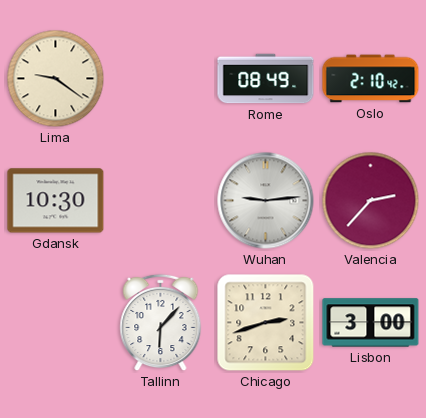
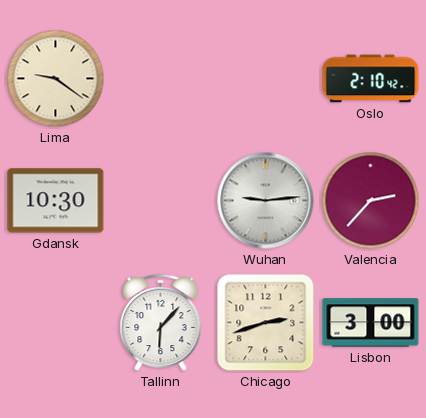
Rome: 08:49 -> none
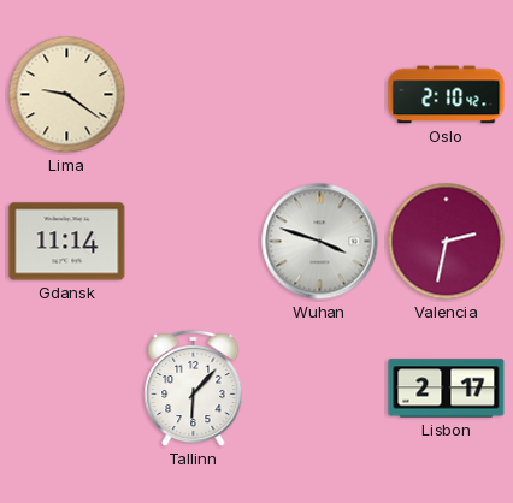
Gdansk: 10:30 -> 11:14
Wuhan: 9:14 -> 3:48
Valencia: 2:37 -> 2:32
Chicago: 2:42 -> none
Lisbon: 3:00 -> 2:17
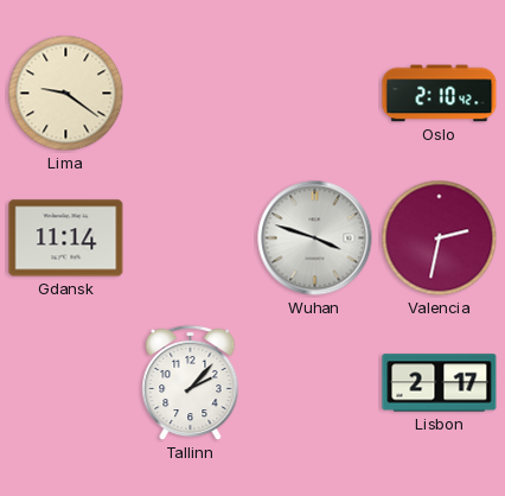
Tallinn: 6:07 -> 2:07
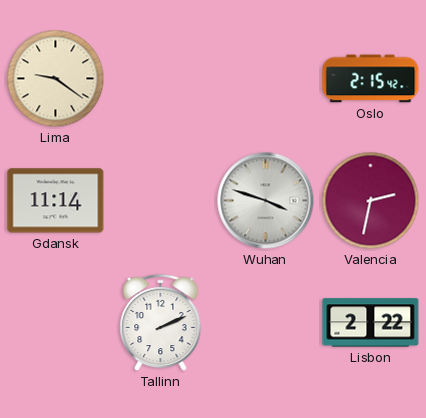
Oslo: 2:10 -> 2:15
Tallinn: 2:07 -> 2:11
Lisbon: 2:17 -> 2:22
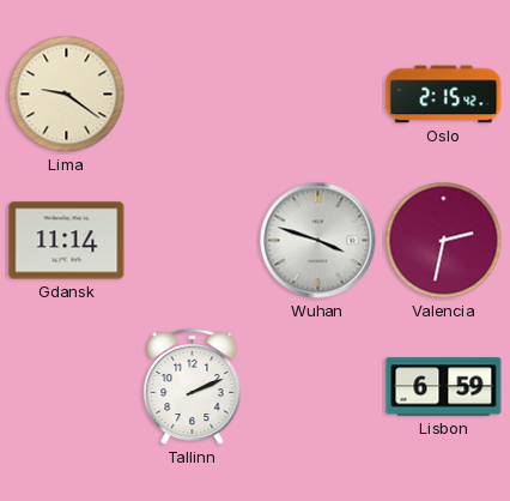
Lisbon: 2:22 -> 6:59
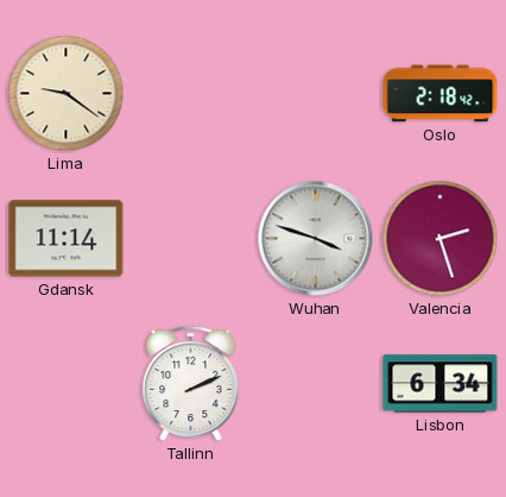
Oslo: 2:15 -> 2:18
Valencia: 2:32 -> 2:27
Lisbon: 6:59 -> 6:34
